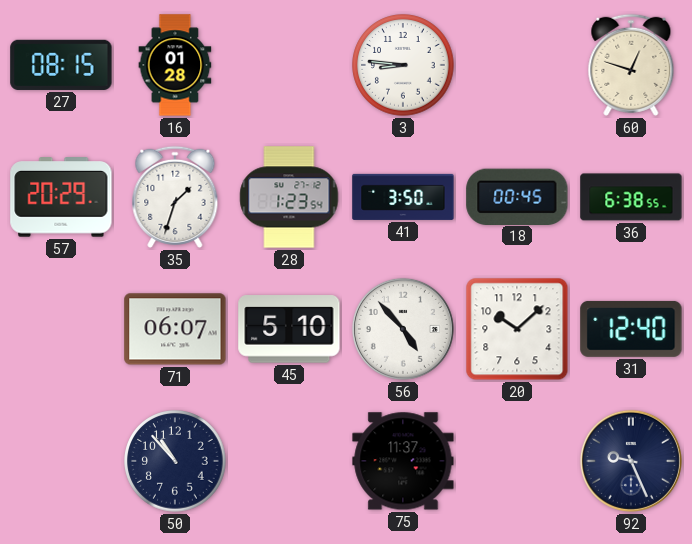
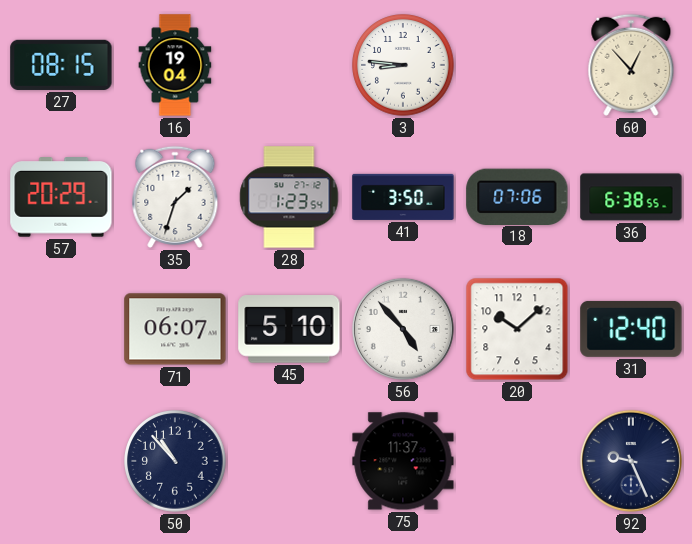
16: 01:28 -> 19:04
60: 12:48 -> 12:53
18: 00:45 -> 07:06
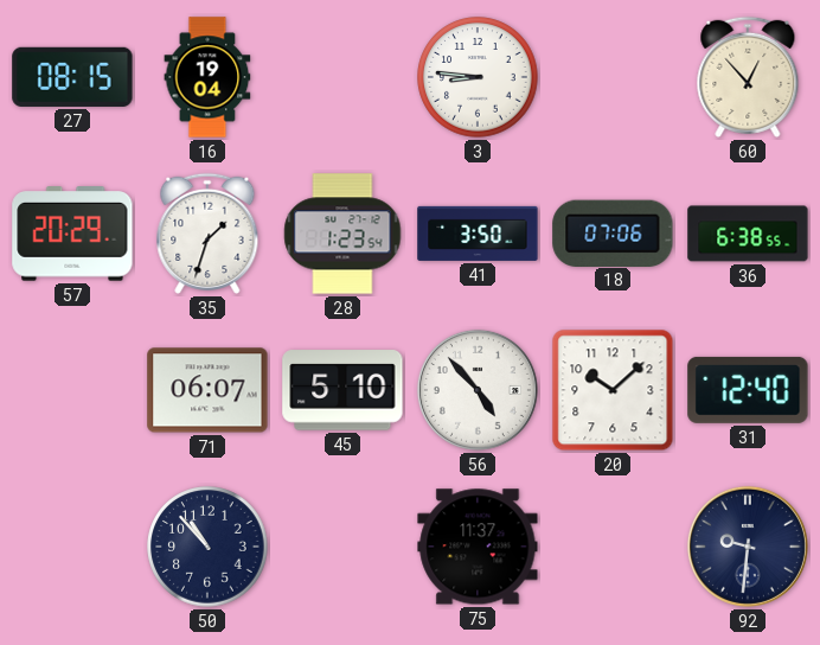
92: 9:26 -> 9:31
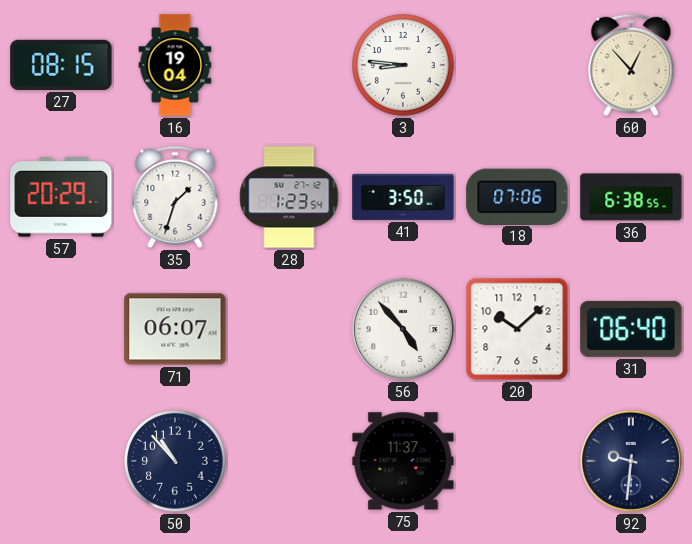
45: 5:10 -> none
31: 12:40 -> 06:40
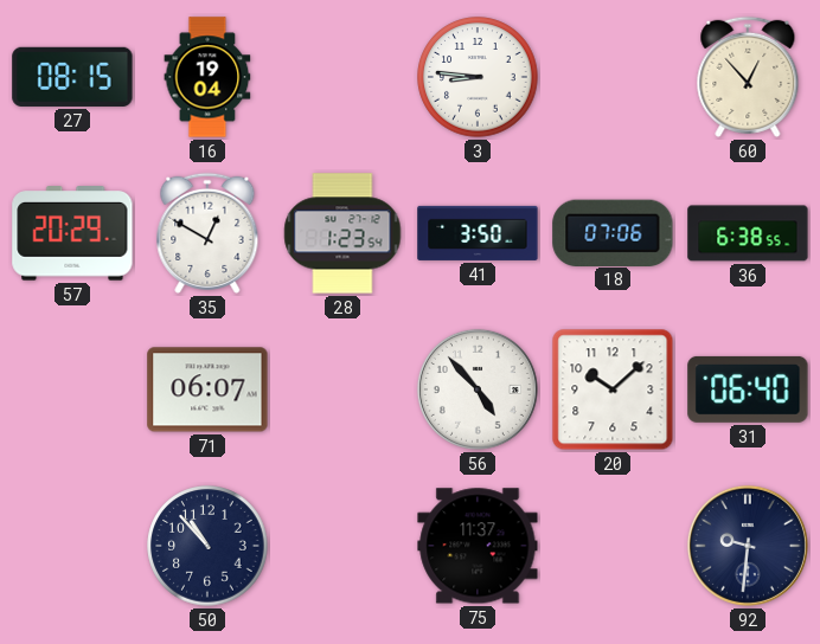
35: 1:33 -> 12:50
